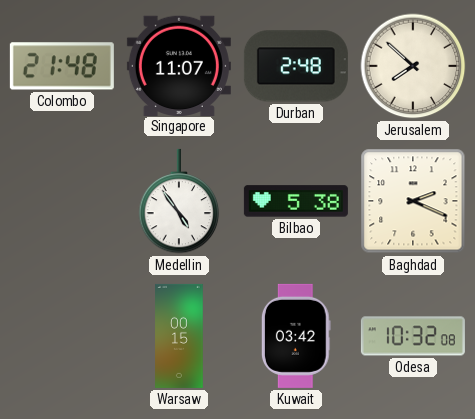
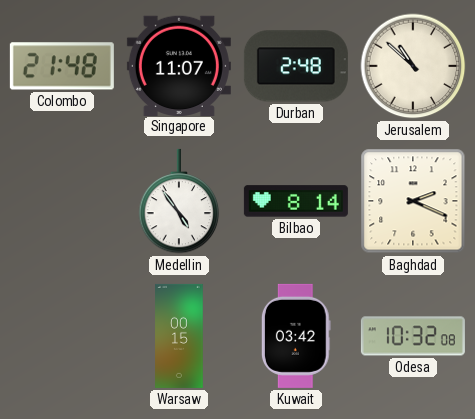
Jerusalem: 7:52 -> 10:52
Bilbao: 5:38 -> 8:14
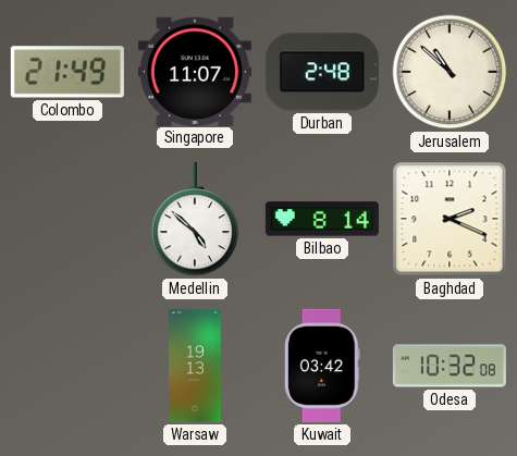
Colombo: 21:48 -> 21:49
Medellin: 4:54 -> 4:52
Warsaw: 00:15 -> 19:13
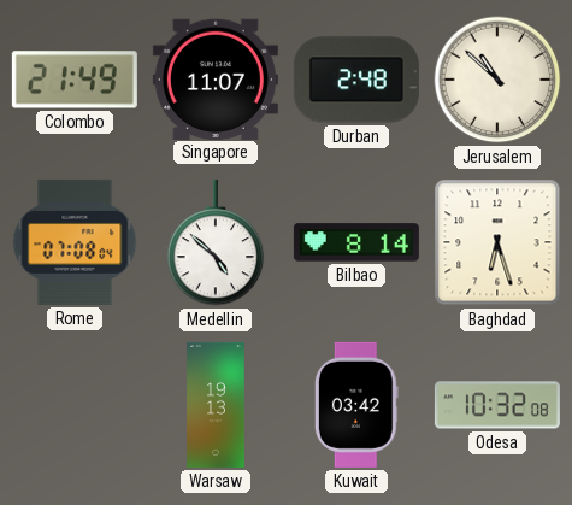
Rome: none -> 07:08
Baghdad: 2:19 -> 6:27
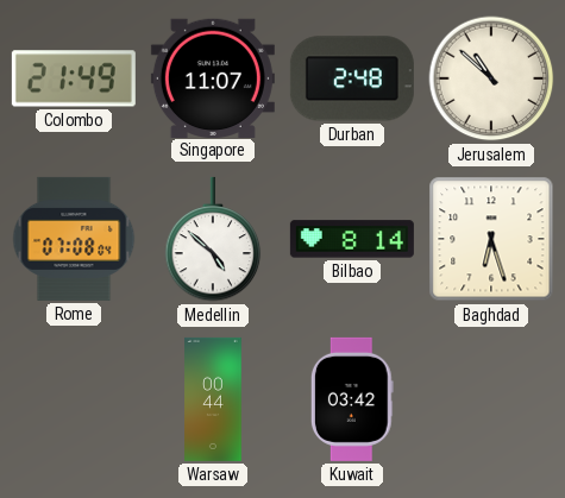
Warsaw: 19:13 -> 00:44
Odesa: 10:32 -> none
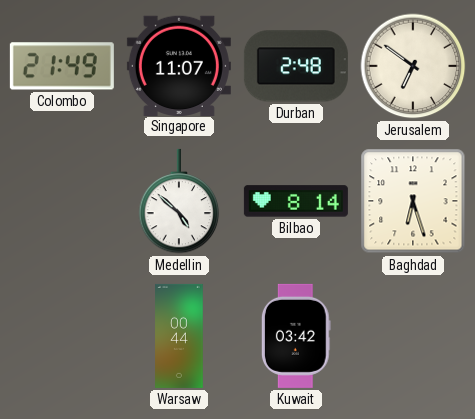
Jerusalem: 10:52 -> 6:51
Rome: 07:08 -> none
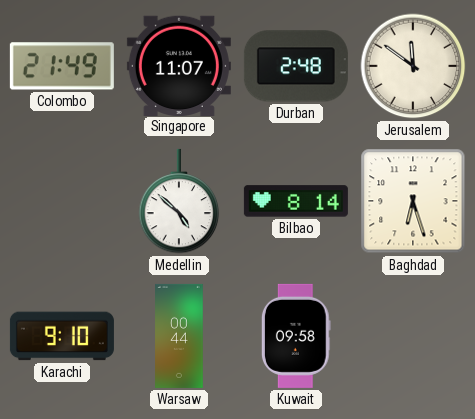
Jerusalem: 6:51 -> 11:51
Karachi: none -> 9:10
Kuwait: 03:42 -> 09:58
